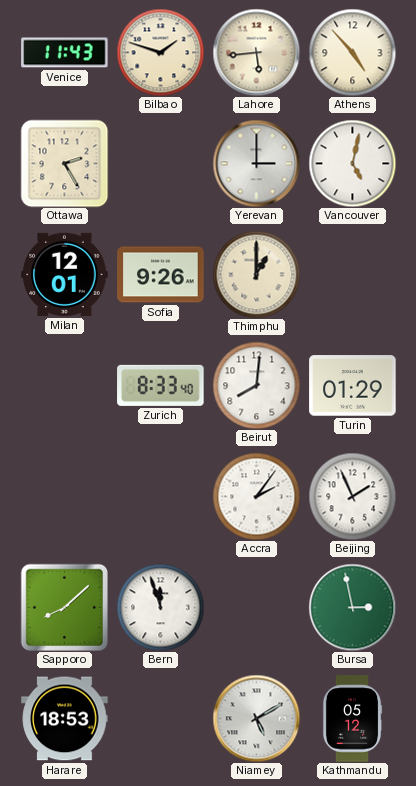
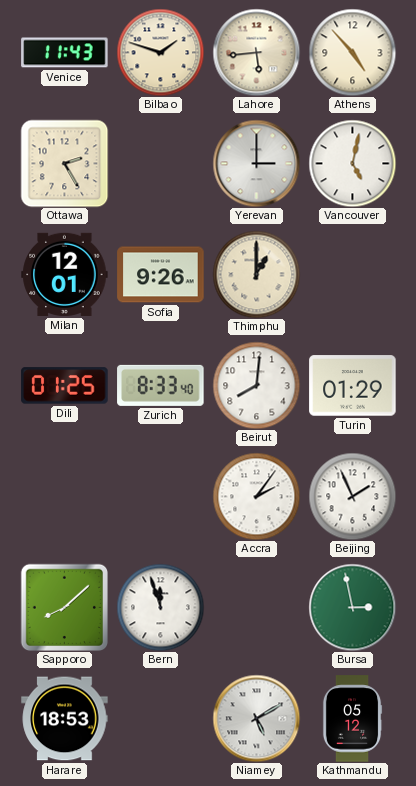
Dili: none -> 01:25
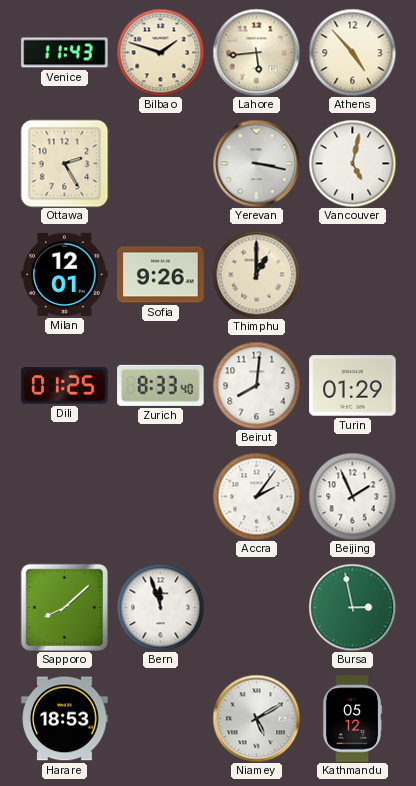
Yerevan: 3:00 -> 3:17
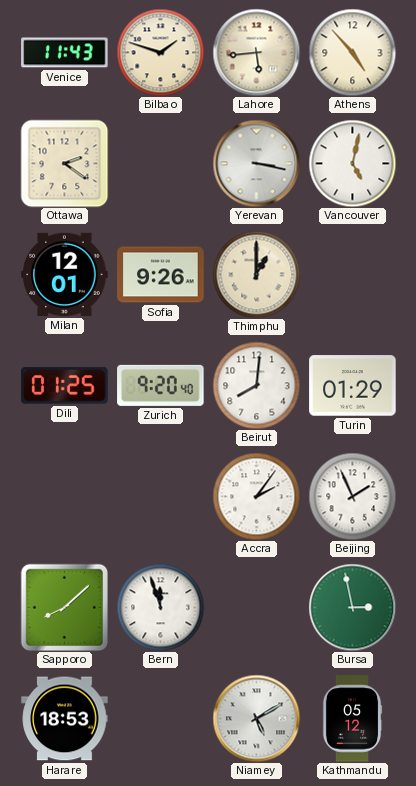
Ottawa: 2:25 -> 2:21
Zurich: 8:33 -> 9:20
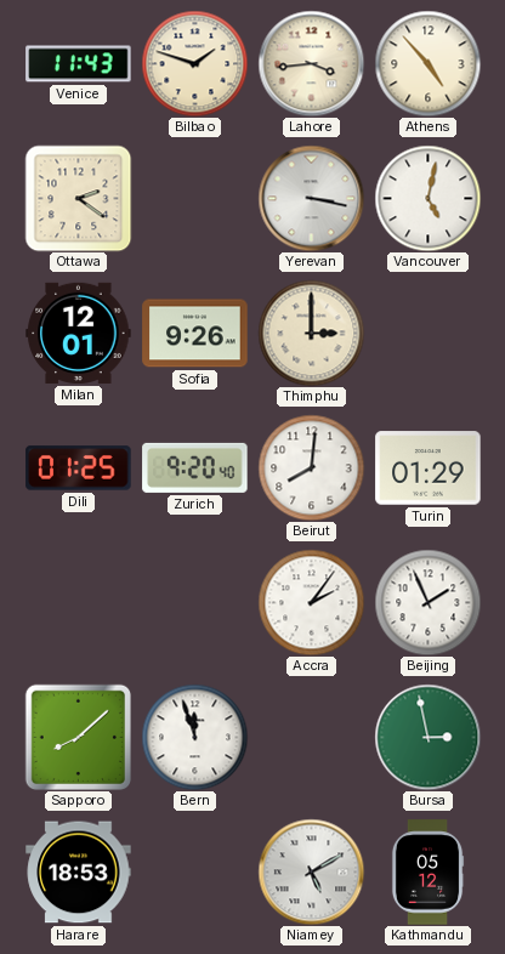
Lahore: 5:44 -> 3:44
Thimphu: 1:00 -> 3:00
